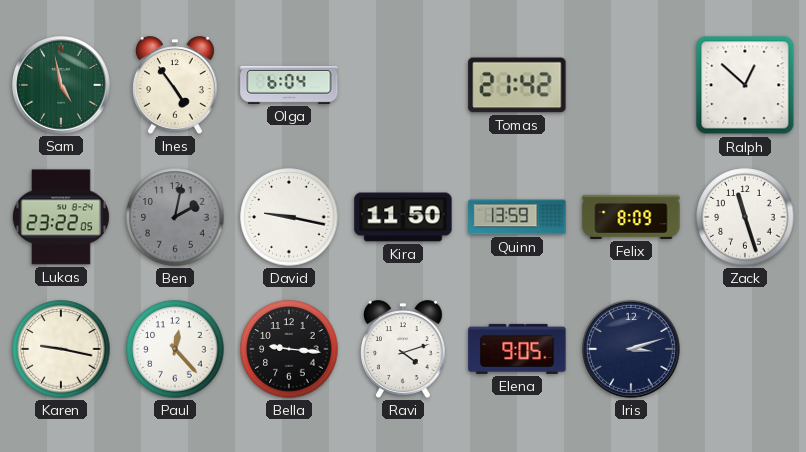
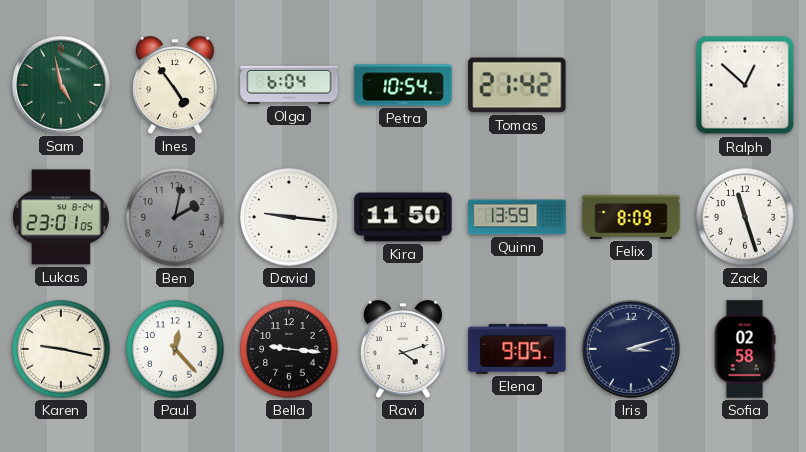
Petra: none -> 10:54
Lukas: 23:22 -> 23:01
David: 9:17 -> 9:16
Sofia: none -> 02:58
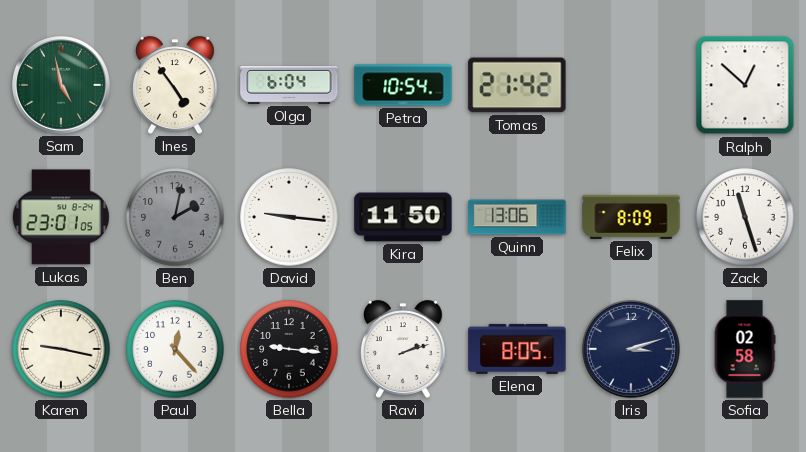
Quinn: 13:59 -> 13:06
Ravi: 4:12 -> 2:12
Elena: 9:05 -> 8:05
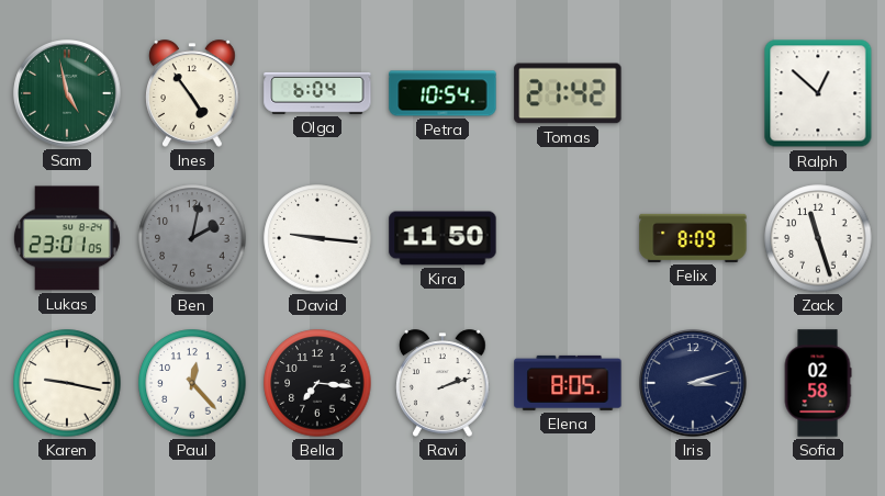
Quinn: 13:06 -> none
Bella: 9:16 -> 7:16
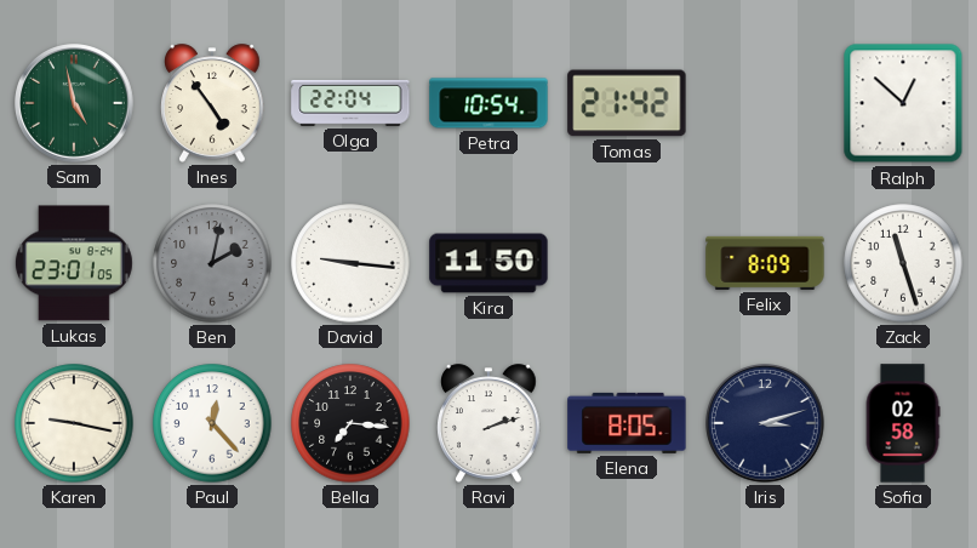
Olga: 6:04 -> 22:04
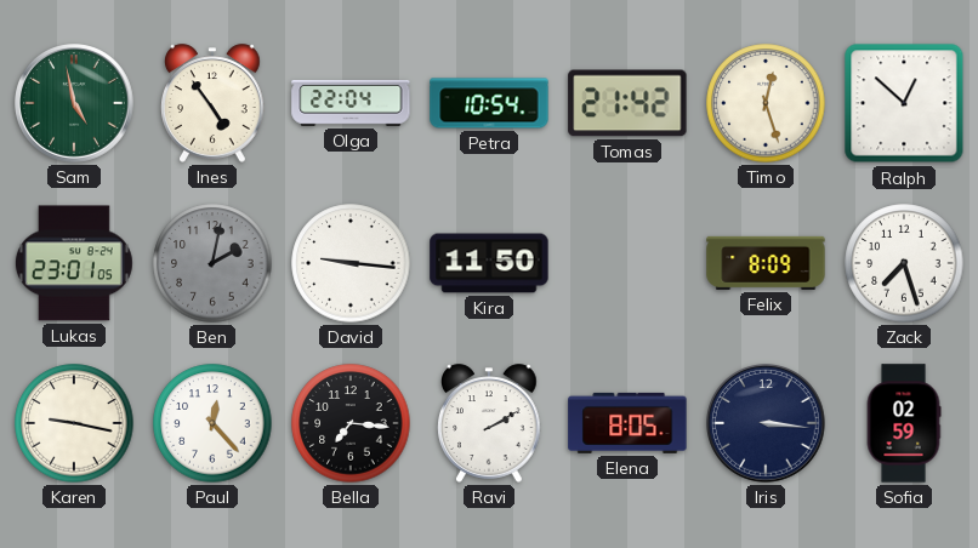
Timo: none -> 12:27
Zack: 11:27 -> 7:27
Ravi: 2:12 -> 2:10
Iris: 3:12 -> 3:16
Sofia: 02:58 -> 02:59
